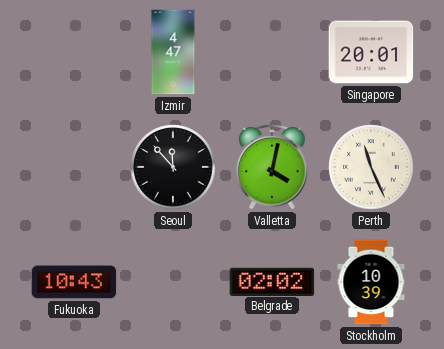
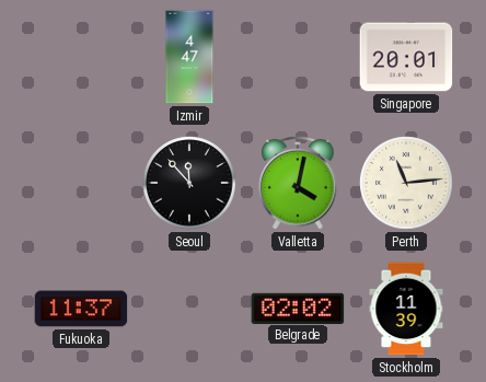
Perth: 11:26 -> 11:14
Fukuoka: 10:43 -> 11:37
Stockholm: 10:39 -> 11:39
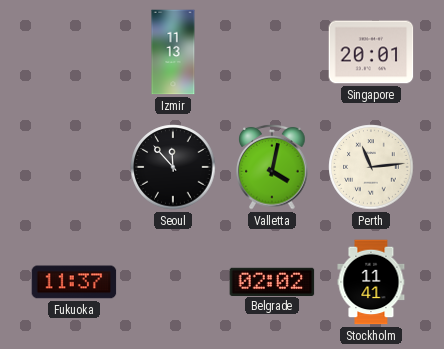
Izmir: 4:47 -> 11:13
Stockholm: 11:39 -> 11:41
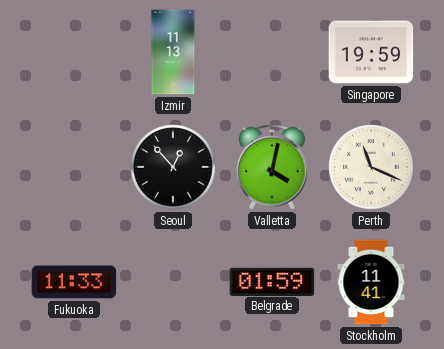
Singapore: 20:01 -> 19:59
Seoul: 11:53 -> 12:53
Perth: 11:14 -> 11:19
Fukuoka: 11:37 -> 11:33
Belgrade: 02:02 -> 01:59
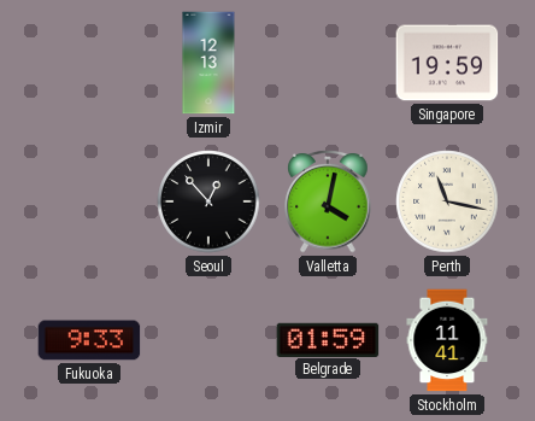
Izmir: 11:13 -> 12:13
Perth: 11:19 -> 11:17
Fukuoka: 11:33 -> 9:33
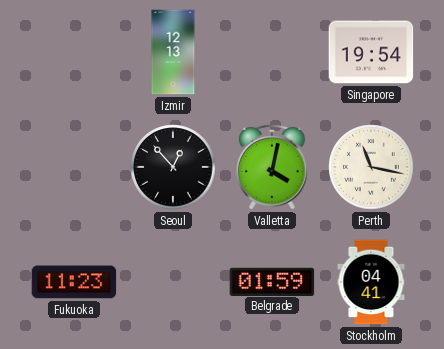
Singapore: 19:59 -> 19:54
Fukuoka: 9:33 -> 11:23
Stockholm: 11:41 -> 04:41
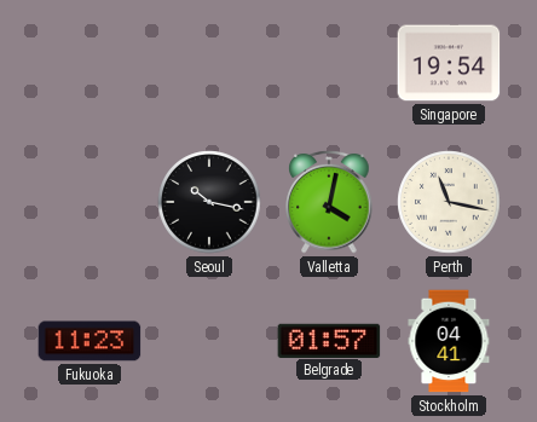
Izmir: 12:13 -> none
Seoul: 12:53 -> 10:17
Belgrade: 01:59 -> 01:57
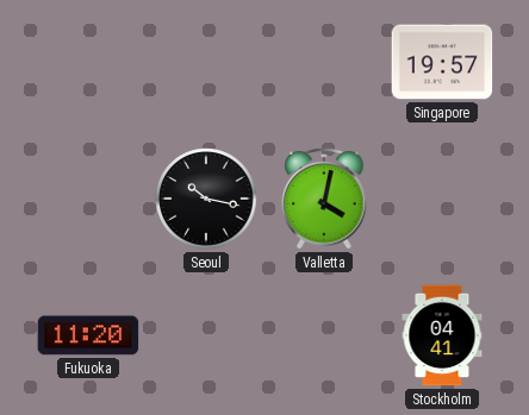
Singapore: 19:54 -> 19:57
Perth: 11:17 -> none
Fukuoka: 11:23 -> 11:20
Belgrade: 01:57 -> none
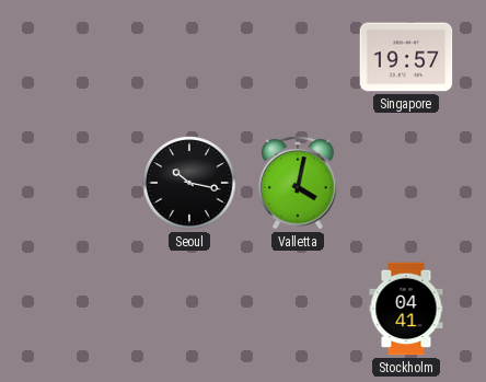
Fukuoka: 11:20 -> none
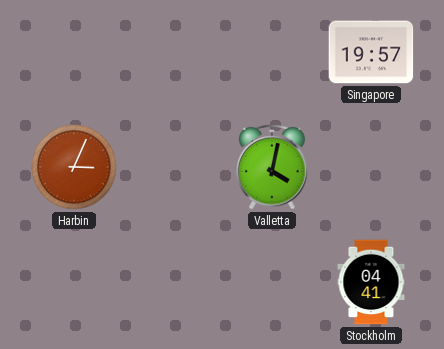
Harbin: none -> 3:04
Seoul: 10:17 -> none
